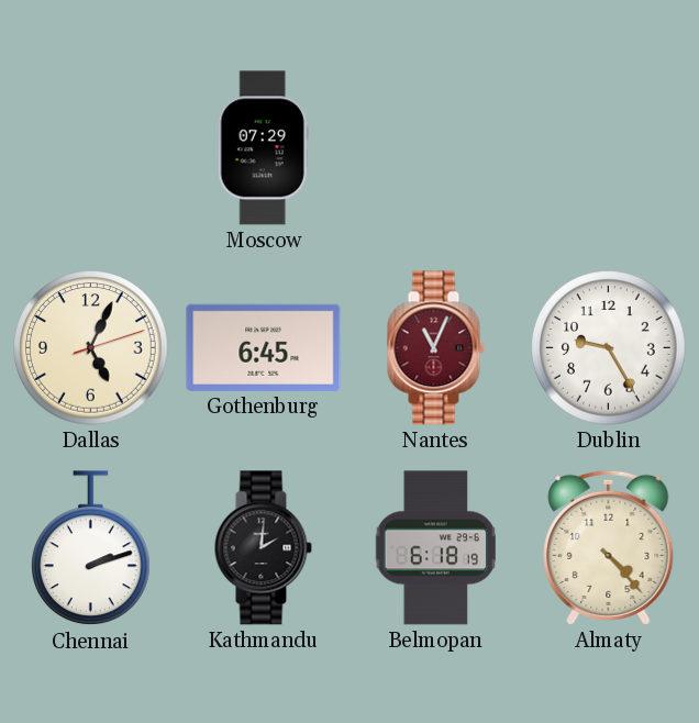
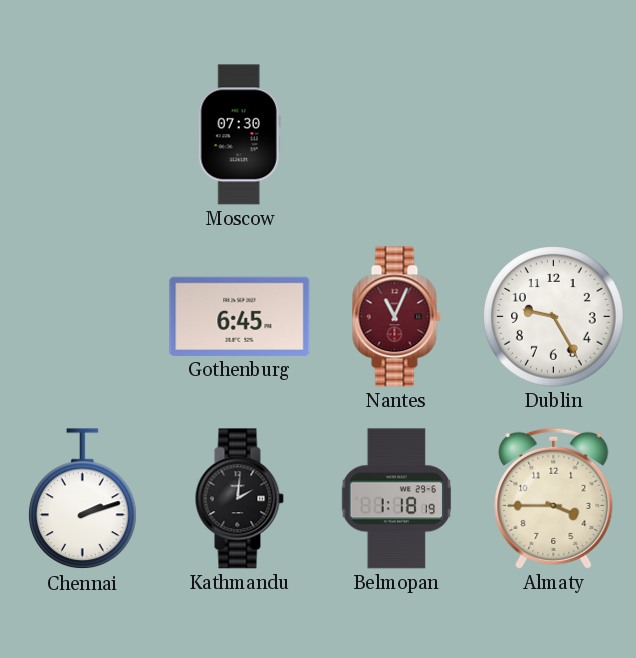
Moscow: 07:29 -> 07:30
Dallas: 5:04 -> none
Belmopan: 6:18 -> 1:18
Almaty: 4:23 -> 3:45
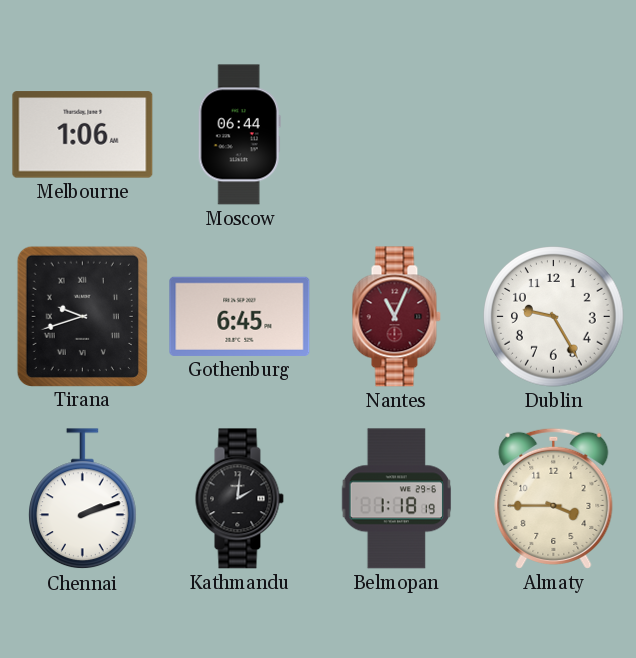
Melbourne: none -> 1:06
Moscow: 07:30 -> 06:44
Tirana: none -> 9:42
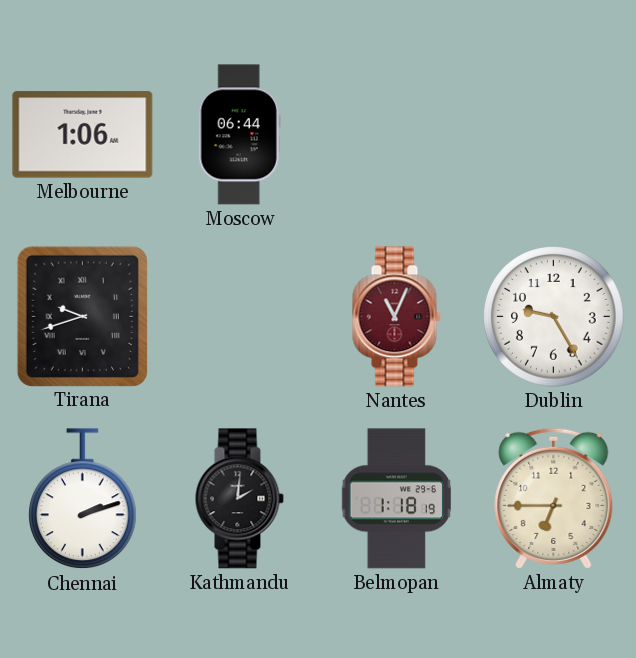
Gothenburg: 6:45 -> none
Almaty: 3:45 -> 6:45
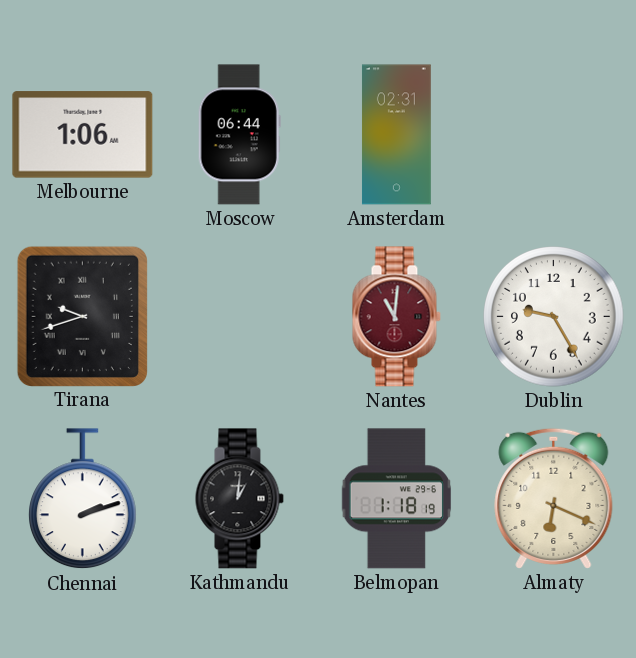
Amsterdam: none -> 02:31
Nantes: 11:04 -> 11:01
Kathmandu: 2:01 -> 1:01
Almaty: 6:45 -> 6:19
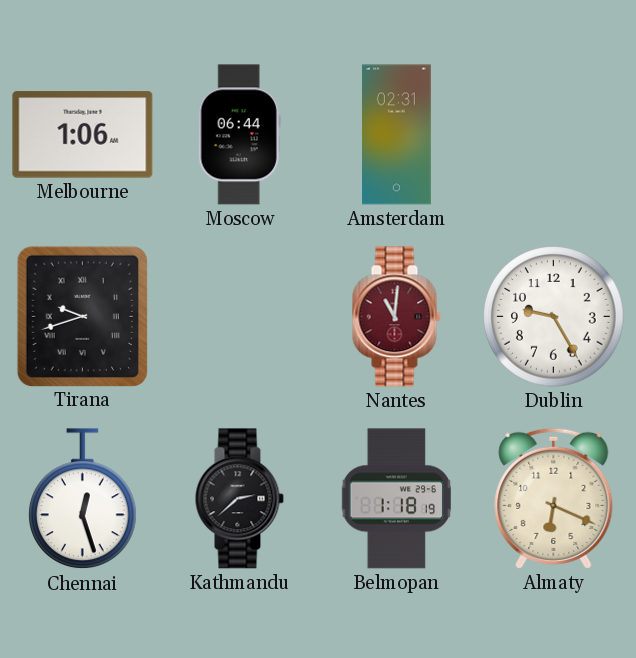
Chennai: 2:12 -> 12:27
Kathmandu: 1:01 -> 2:38
